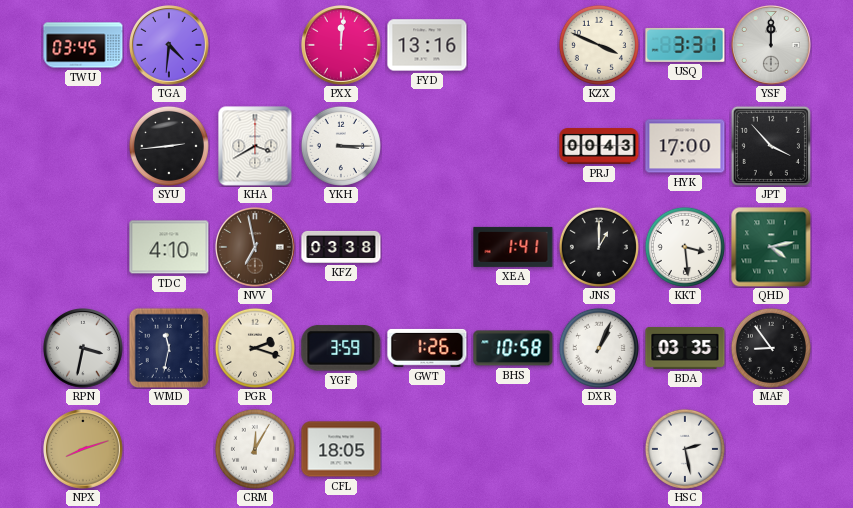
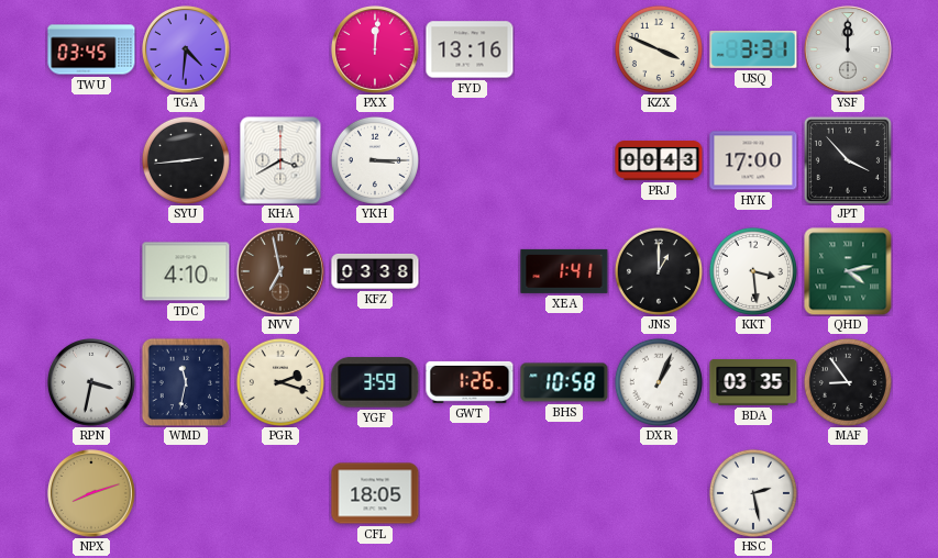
CRM: 12:05 -> none
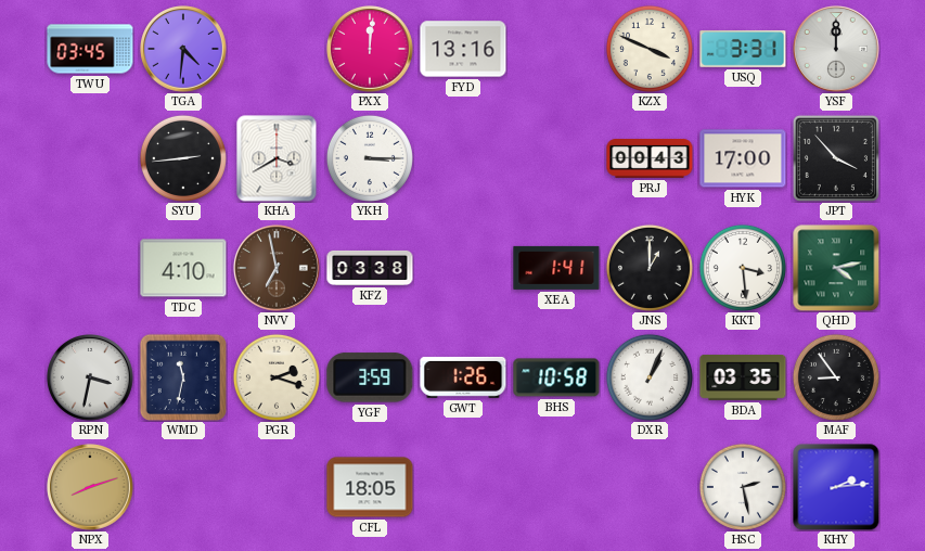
KHY: none -> 2:14
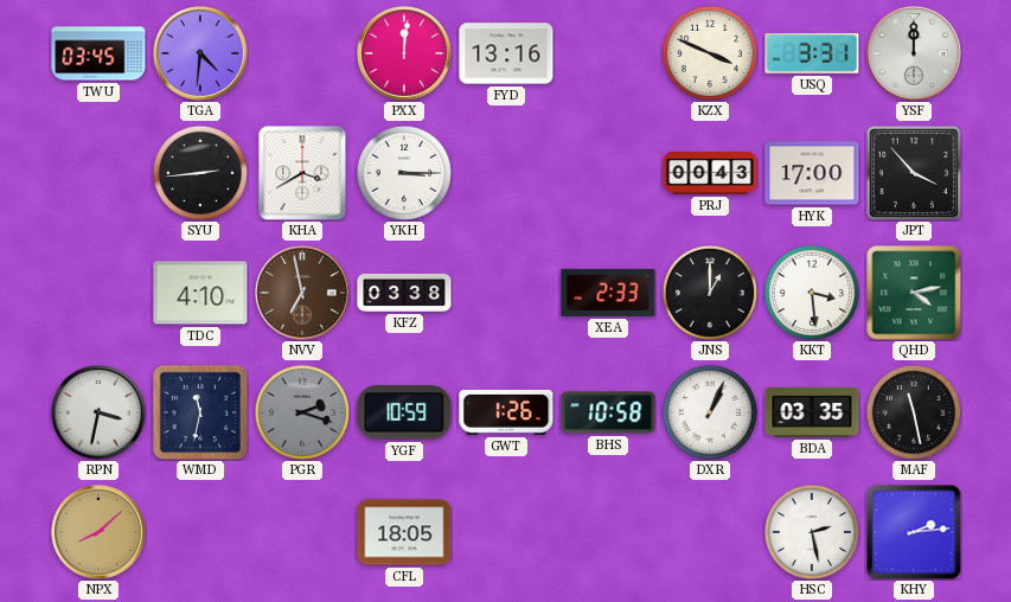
XEA: 1:41 -> 2:33
PGR dial: cream -> grey
YGF: 3:59 -> 10:59
MAF: 8:54 -> 11:28
NPX: 8:12 -> 8:08
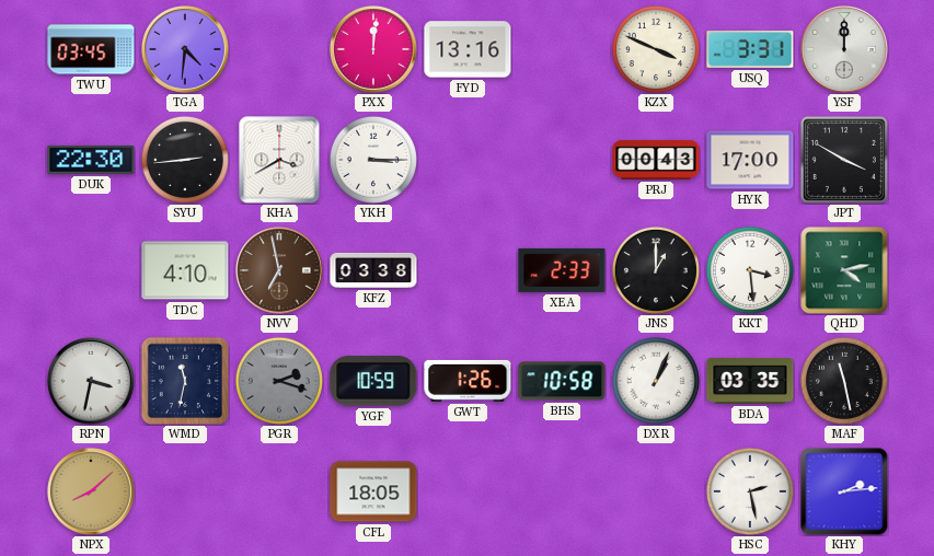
DUK: none -> 22:30
JPT: 3:53 -> 3:50
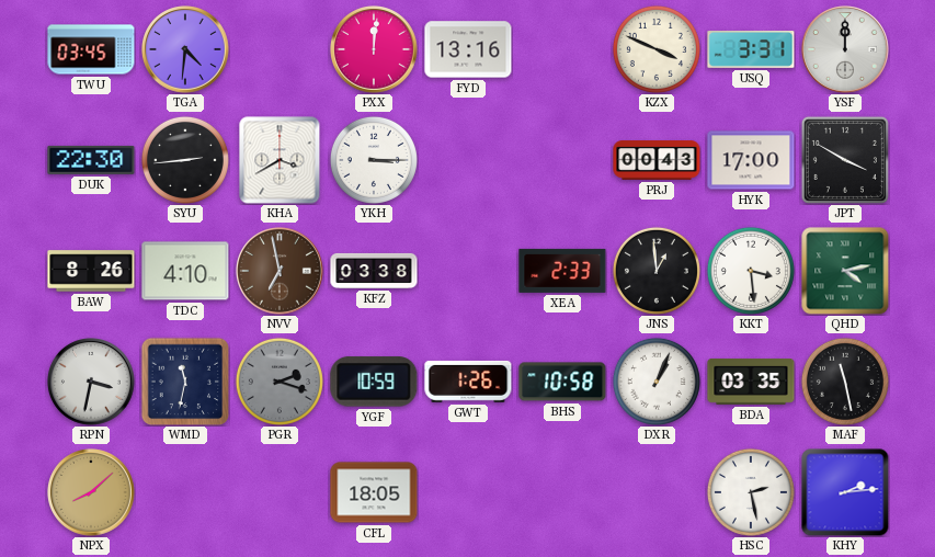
BAW: none -> 8:26
JNS: 1:00 -> 12:59
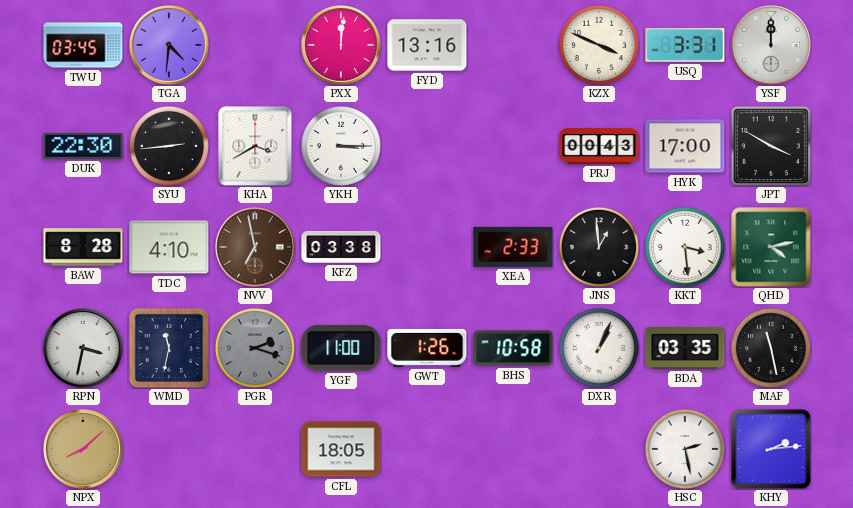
BAW: 8:26 -> 8:28
YGF: 10:59 -> 11:00
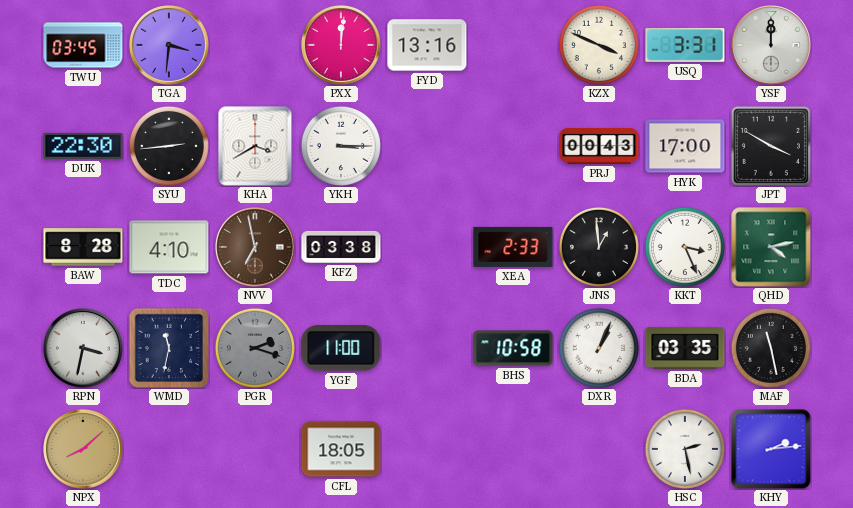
TGA: 4:31 -> 3:31
KKT: 3:29 -> 3:26
GWT: 1:26 -> none
